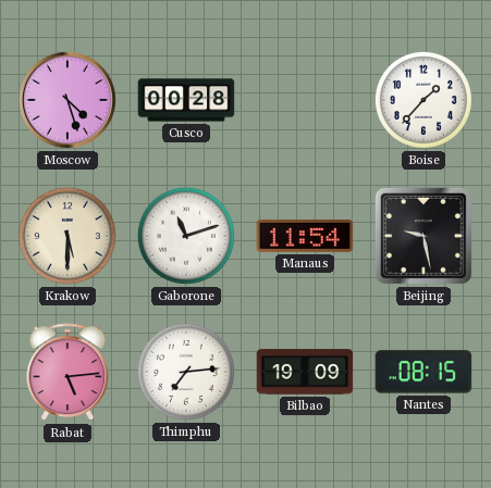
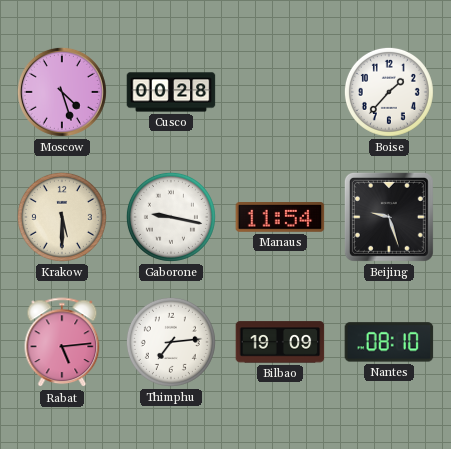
Gaborone: 11:12 -> 9:17
Beijing: 9:28 -> 9:27
Nantes: 08:15 -> 08:10
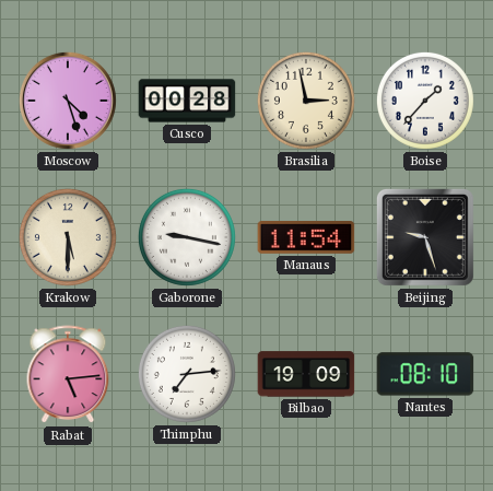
Brasilia: none -> 2:58
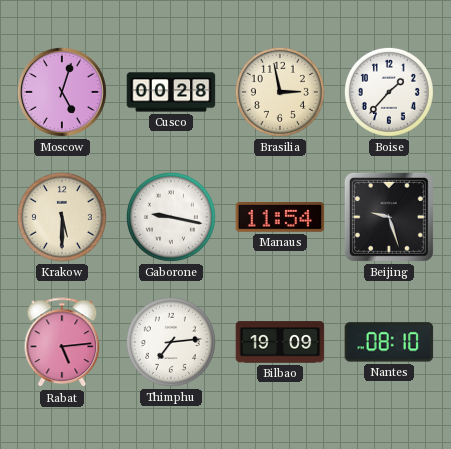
Moscow: 4:27 -> 5:03
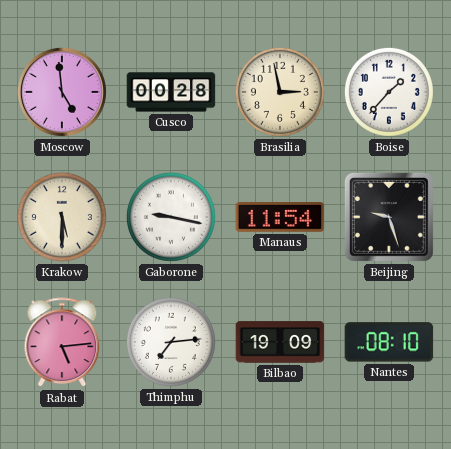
Moscow: 5:03 -> 4:59
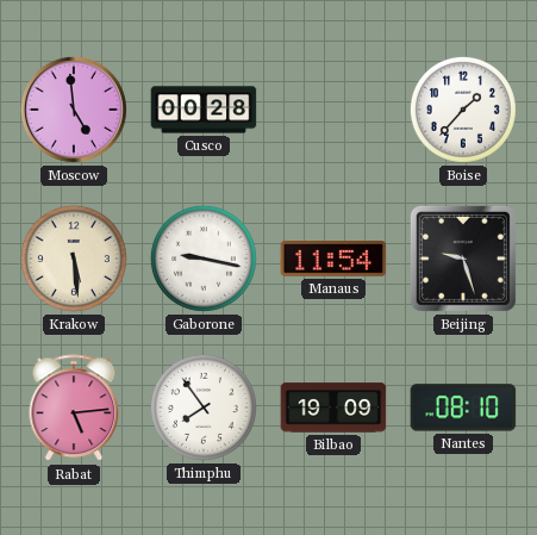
Brasilia: 2:58 -> none
Krakow: 5:30 -> 5:29
Thimphu: 7:14 -> 7:54
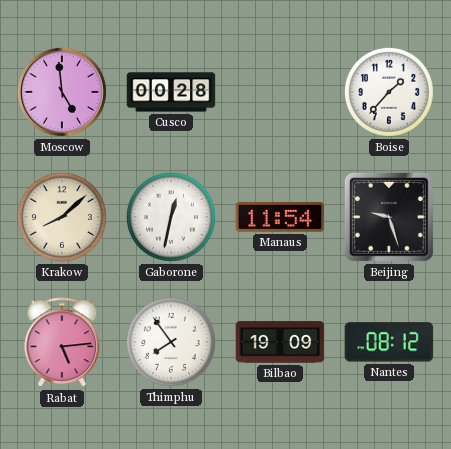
Krakow: 5:29 -> 8:08
Gaborone: 9:17 -> 12:32
Nantes: 08:10 -> 08:12
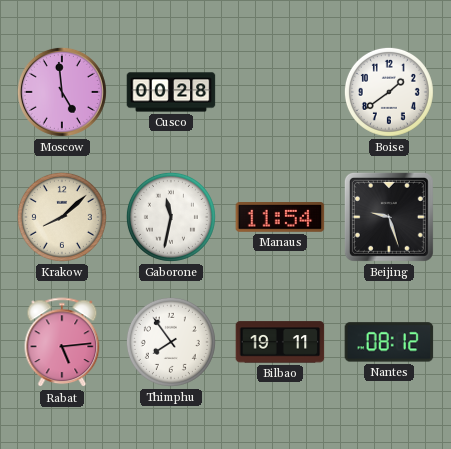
Boise: 1:37 -> 1:39
Gaborone: 12:32 -> 11:32
Bilbao: 19:09 -> 19:11
